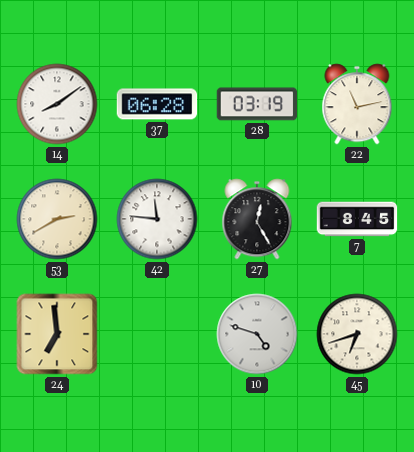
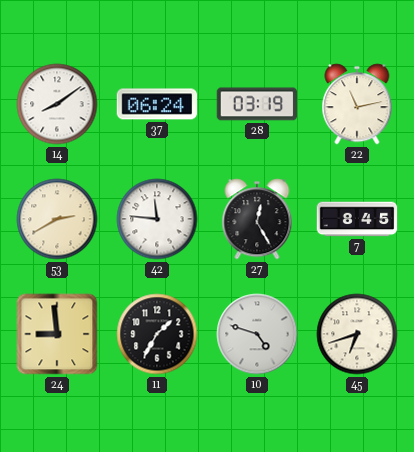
37: 06:28 -> 06:24
24: 6:59 -> 8:59
11: none -> 1:35
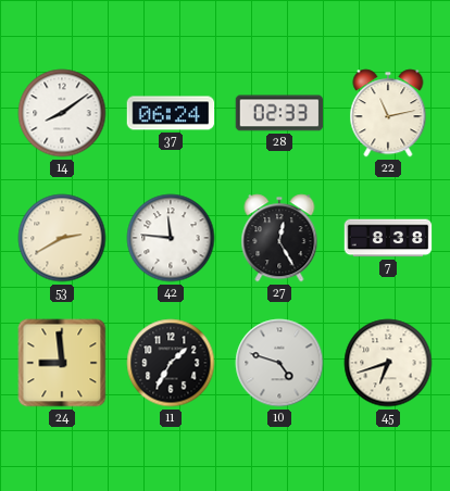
28: 03:19 -> 02:33
7: 8:45 -> 8:38
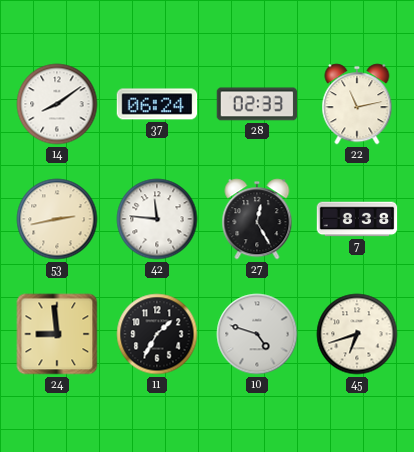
53: 2:40 -> 2:43
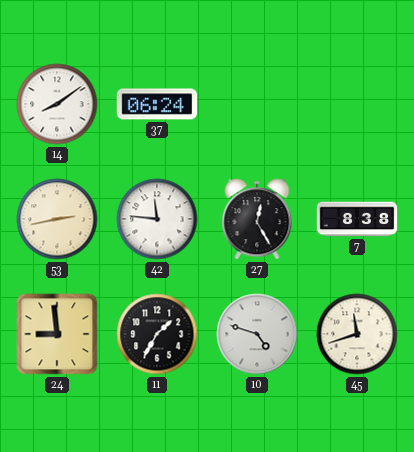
28: 02:33 -> none
22: 11:13 -> none
45: 6:42 -> 11:42
